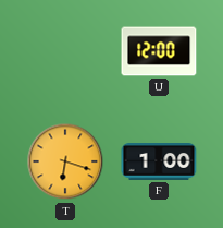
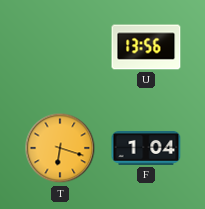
U: 12:00 -> 13:56
F: 1:00 -> 1:04
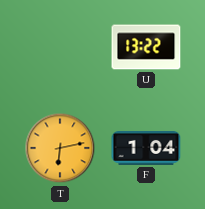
U: 13:56 -> 13:22
T: 6:18 -> 6:13
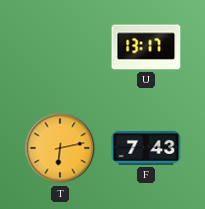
U: 13:22 -> 13:17
F: 1:04 -> 7:43
